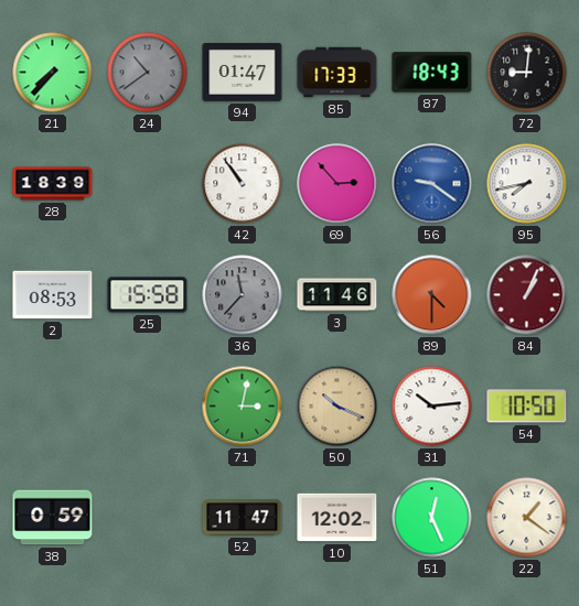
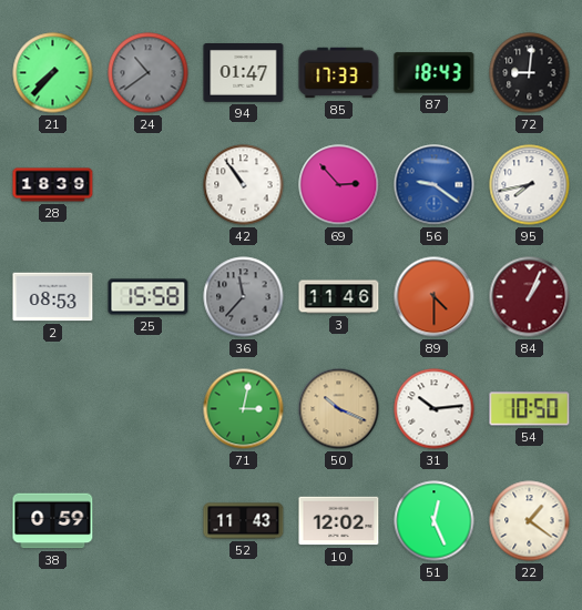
52: 11:47 -> 11:43
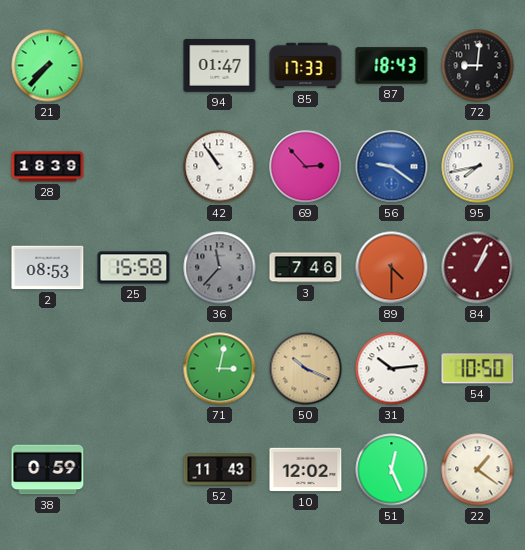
24: 10:39 -> none
3: 11:46 -> 7:46
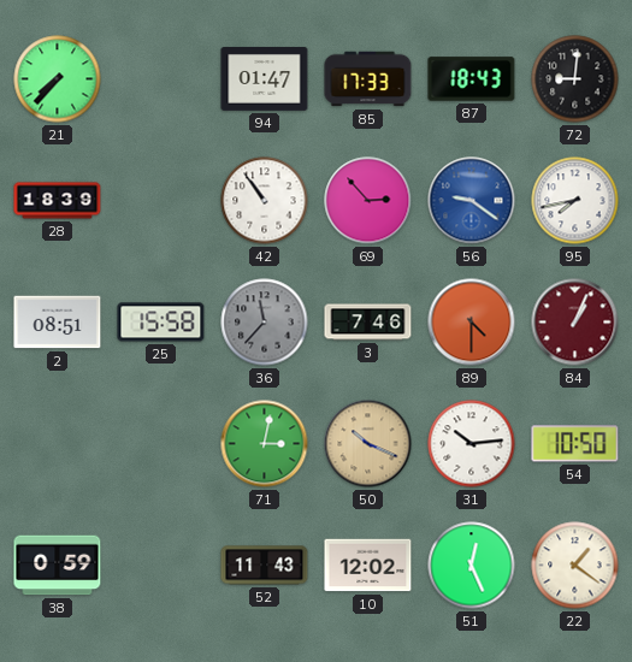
2: 08:53 -> 08:51
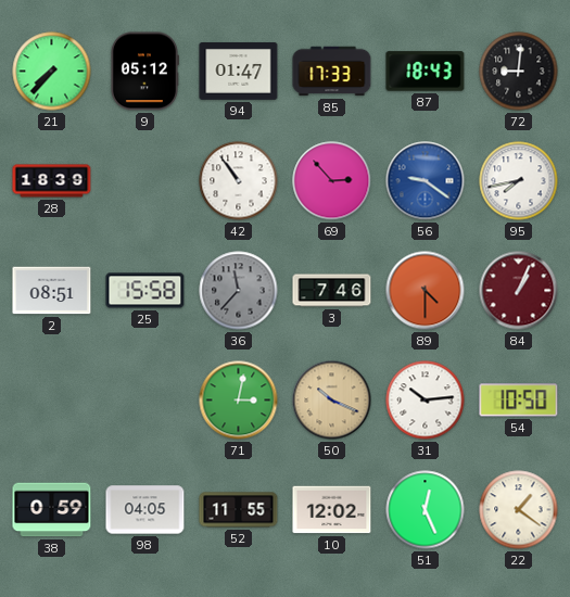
9: none -> 05:12
98: none -> 04:05
52: 11:43 -> 11:55
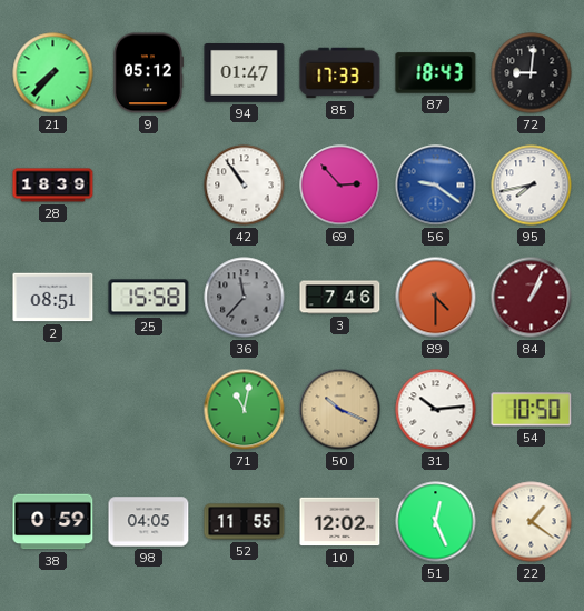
71: 3:02 -> 11:02
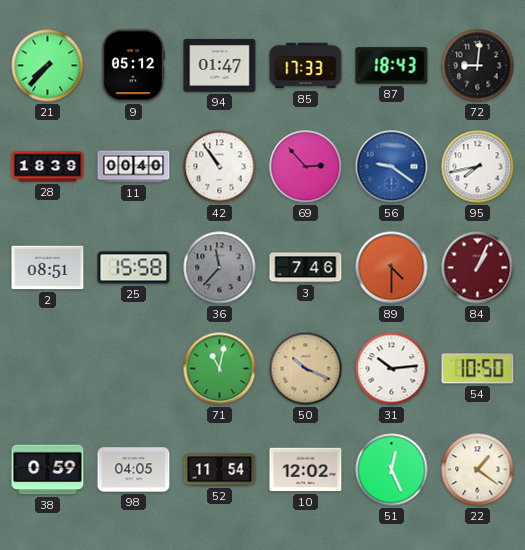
11: none -> 00:40
52: 11:55 -> 11:54
